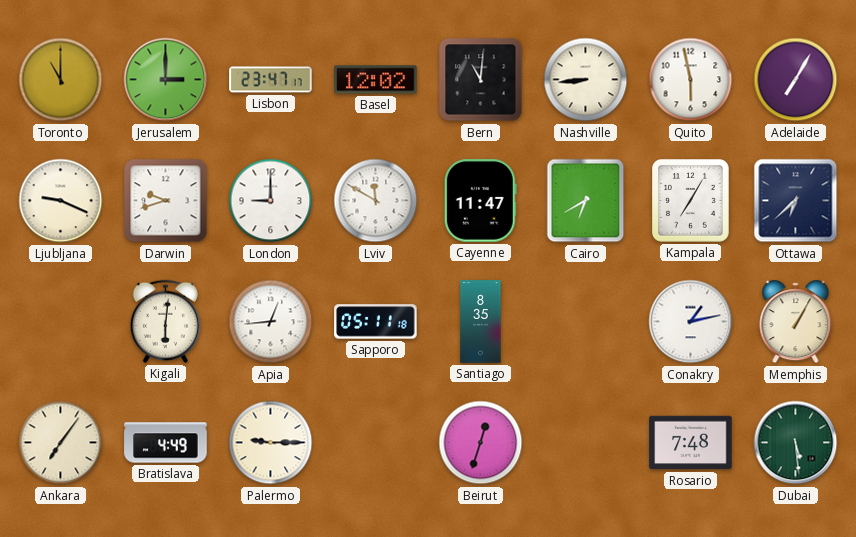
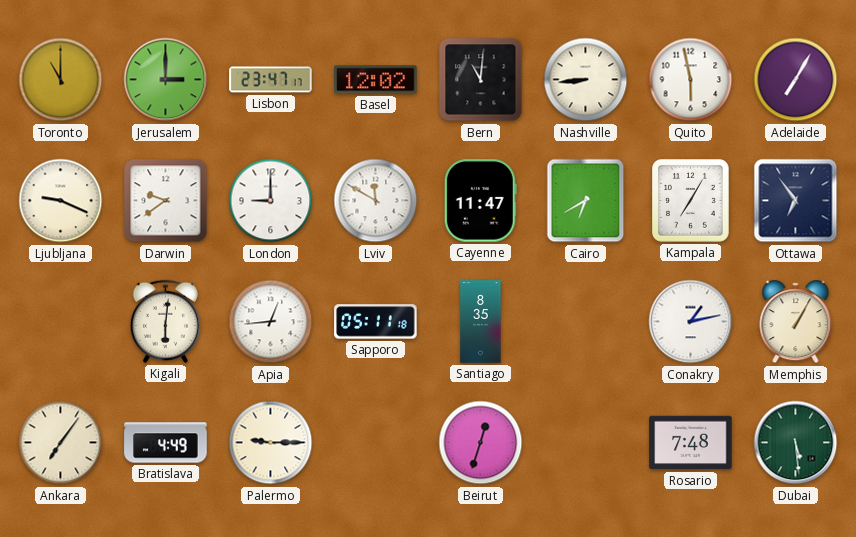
Darwin: 9:42 -> 9:39
Ottawa: 6:38 -> 6:54
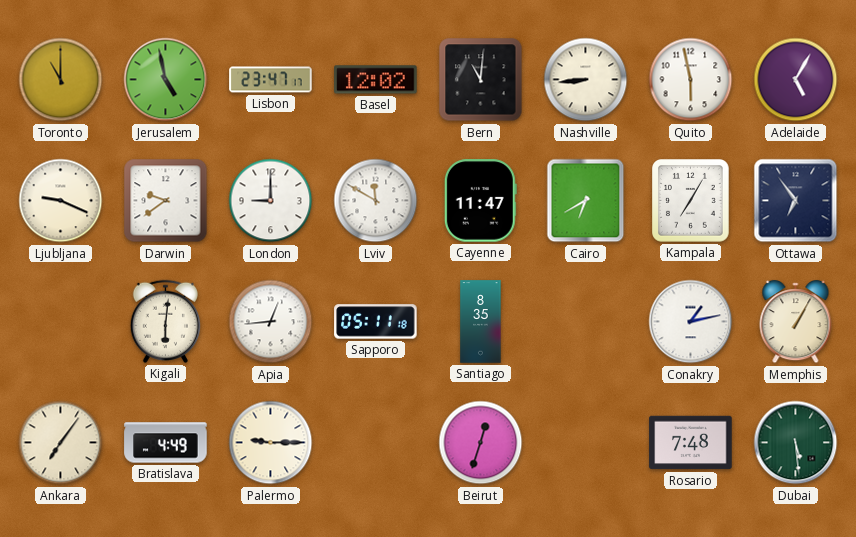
Jerusalem: 3:00 -> 4:58
Adelaide: 7:05 -> 5:05
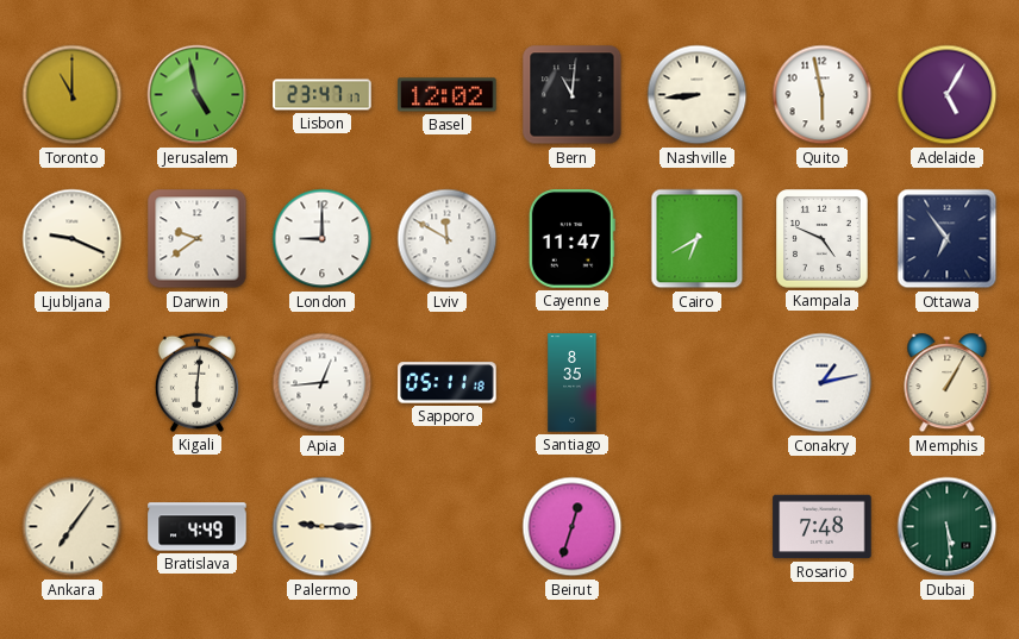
Kampala: 7:05 -> 4:49
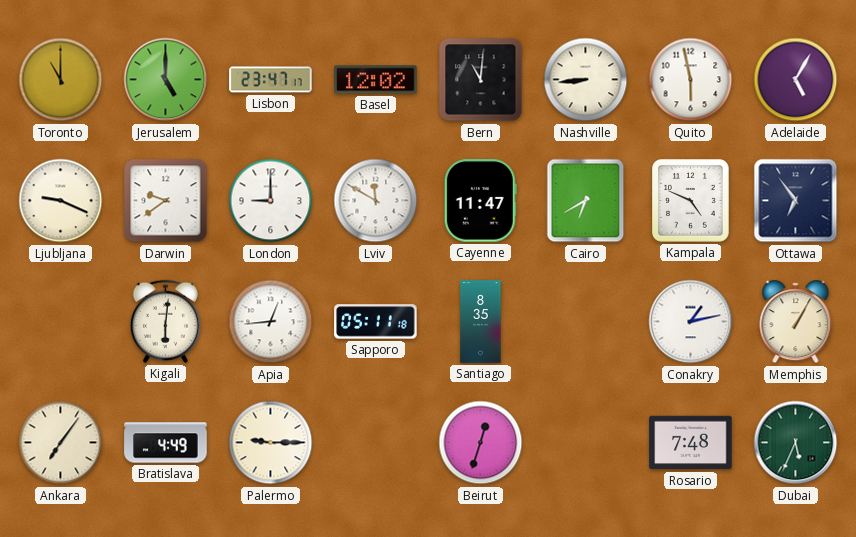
Jerusalem: 4:58 -> 5:00
Dubai: 5:29 -> 5:34
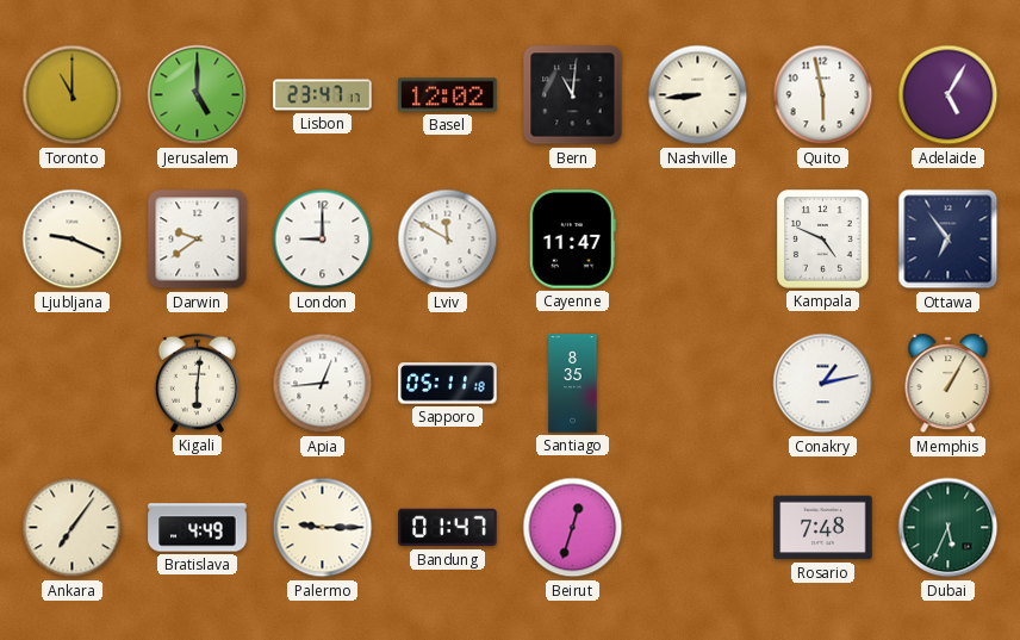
Cairo: 6:40 -> none
Bandung: none -> 01:47
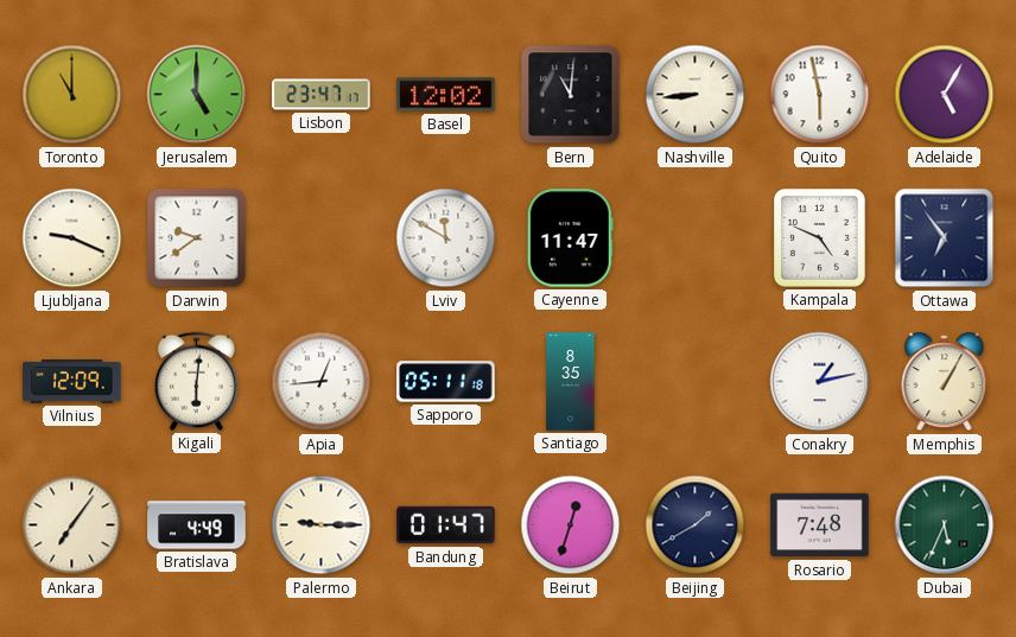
London: 9:00 -> none
Vilnius: none -> 12:09
Beijing: none -> 1:40
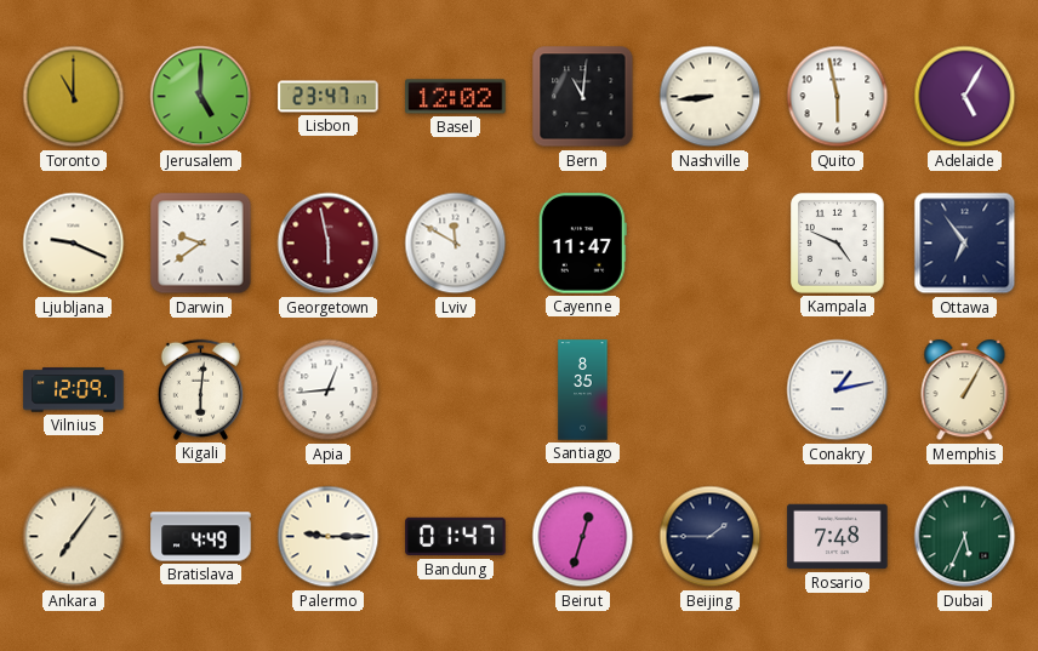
Georgetown: none -> 5:58
Sapporo: 05:11 -> none
Beijing: 1:40 -> 1:45
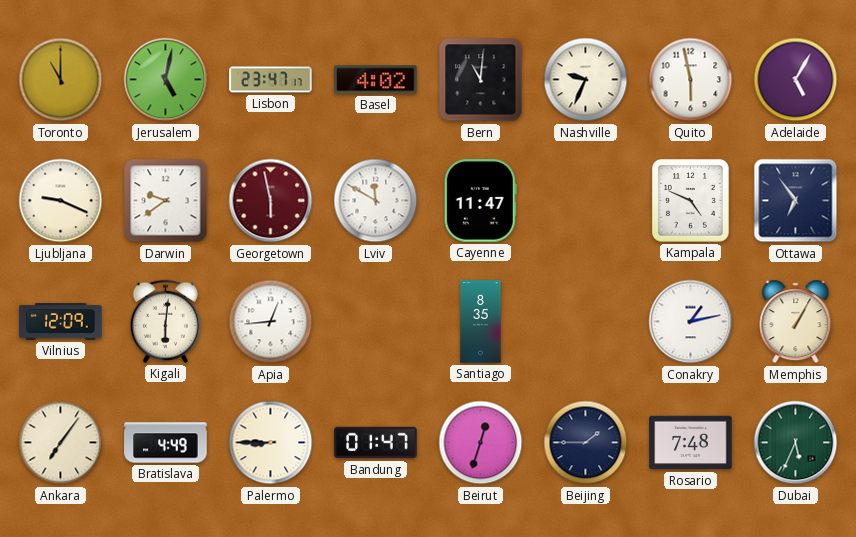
Jerusalem: 5:00 -> 5:02
Basel: 12:02 -> 4:02
Nashville: 8:44 -> 9:34
Palermo: 9:15 -> 8:45
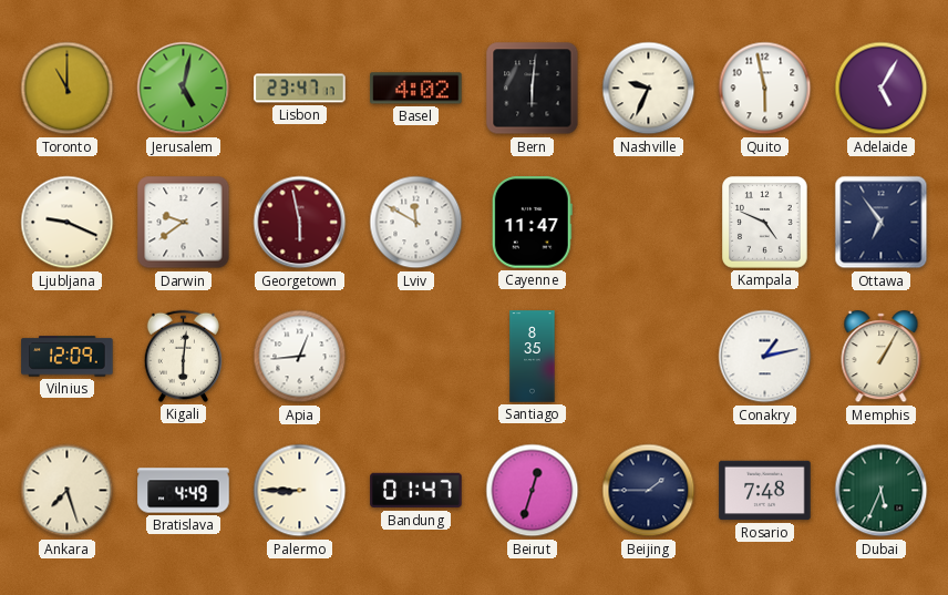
Bern: 11:01 -> 6:01
Ankara: 7:06 -> 7:27
